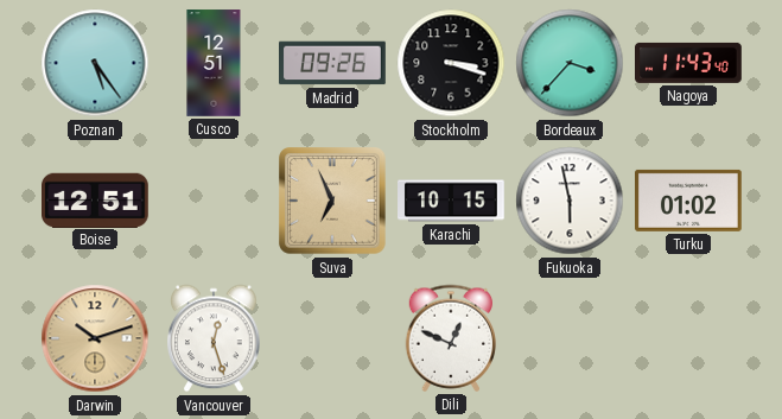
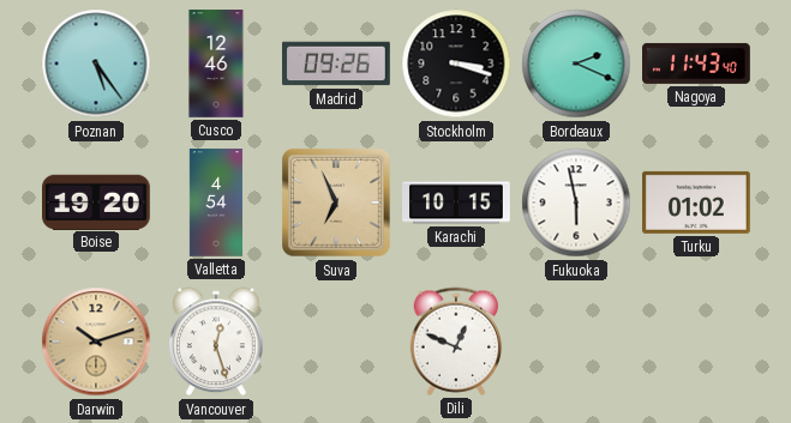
Cusco: 12:51 -> 12:46
Bordeaux: 3:37 -> 2:19
Boise: 12:51 -> 19:20
Valletta: none -> 4:54
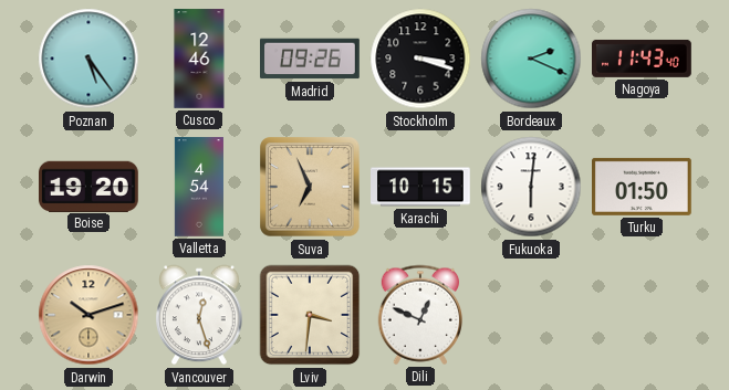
Fukuoka: 5:58 -> 6:01
Turku: 01:02 -> 01:50
Lviv: none -> 3:31
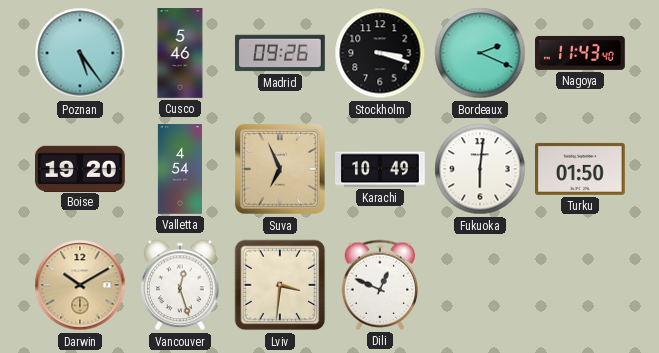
Cusco: 12:46 -> 5:46
Karachi: 10:15 -> 10:49
Darwin: 10:12 -> 10:10
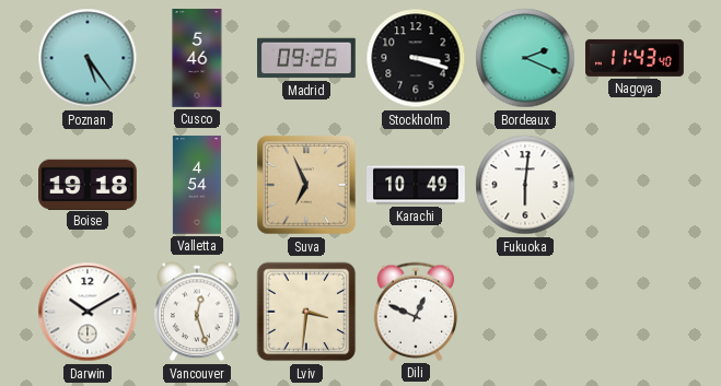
Boise: 19:20 -> 19:18
Turku: 01:50 -> none
Darwin dial: champagne -> white
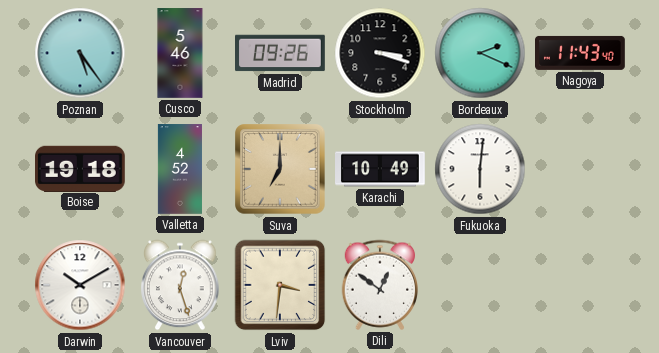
Valletta: 4:54 -> 4:52
Suva: 6:56 -> 7:00
Dili: 12:49 -> 12:51
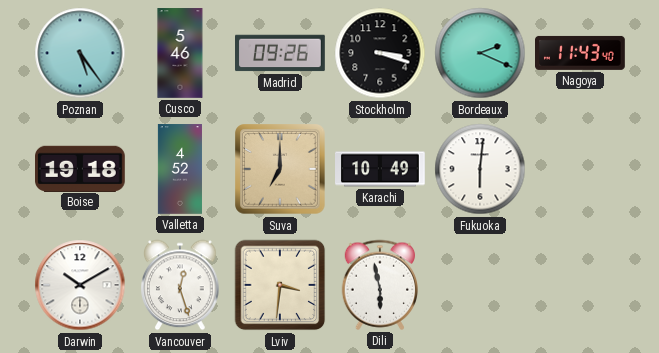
Dili: 12:51 -> 5:58
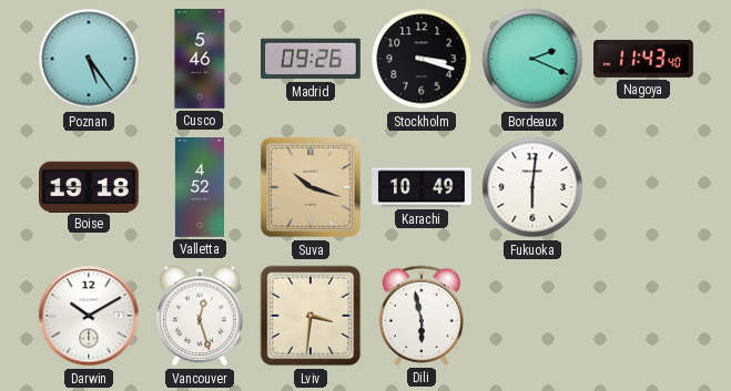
Suva: 7:00 -> 10:18
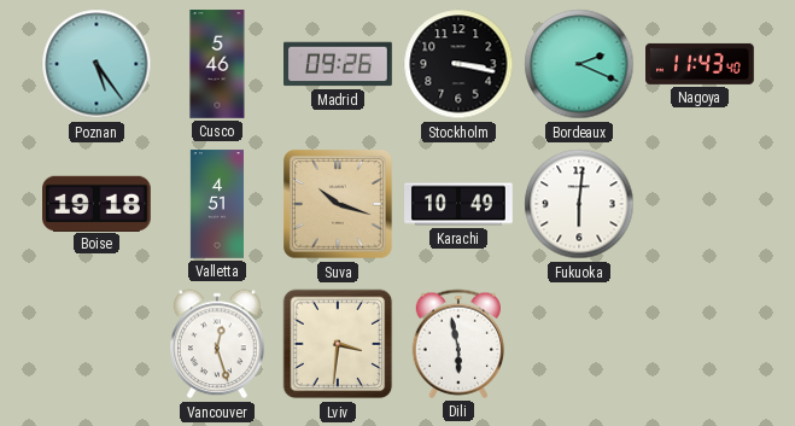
Stockholm: 3:18 -> 3:17
Valletta: 4:52 -> 4:51
Darwin: 10:10 -> none
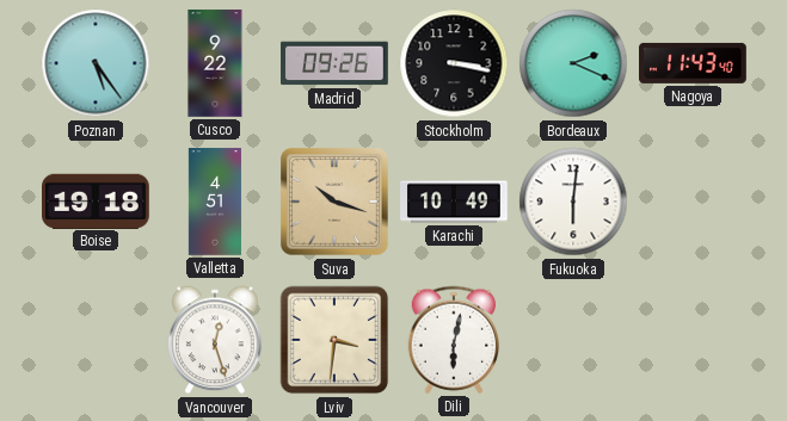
Cusco: 5:46 -> 9:22
Dili: 5:58 -> 6:02
